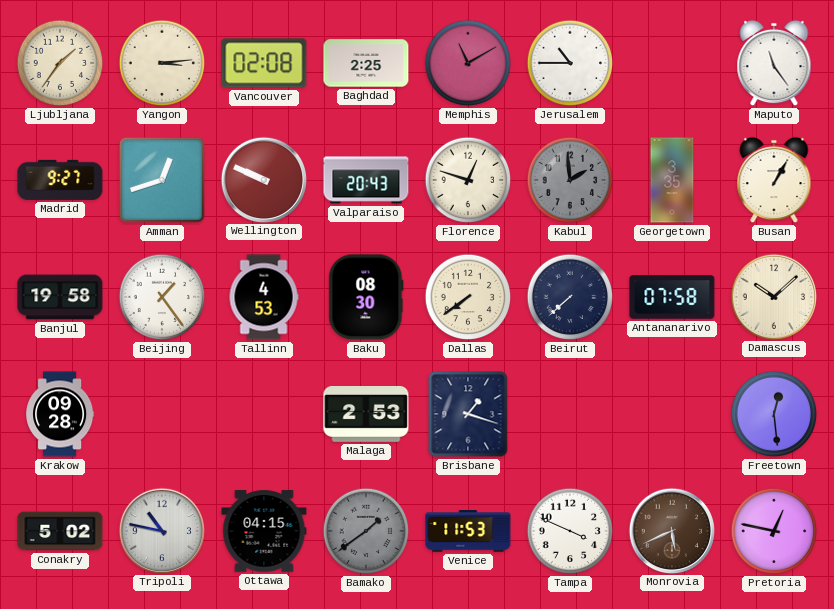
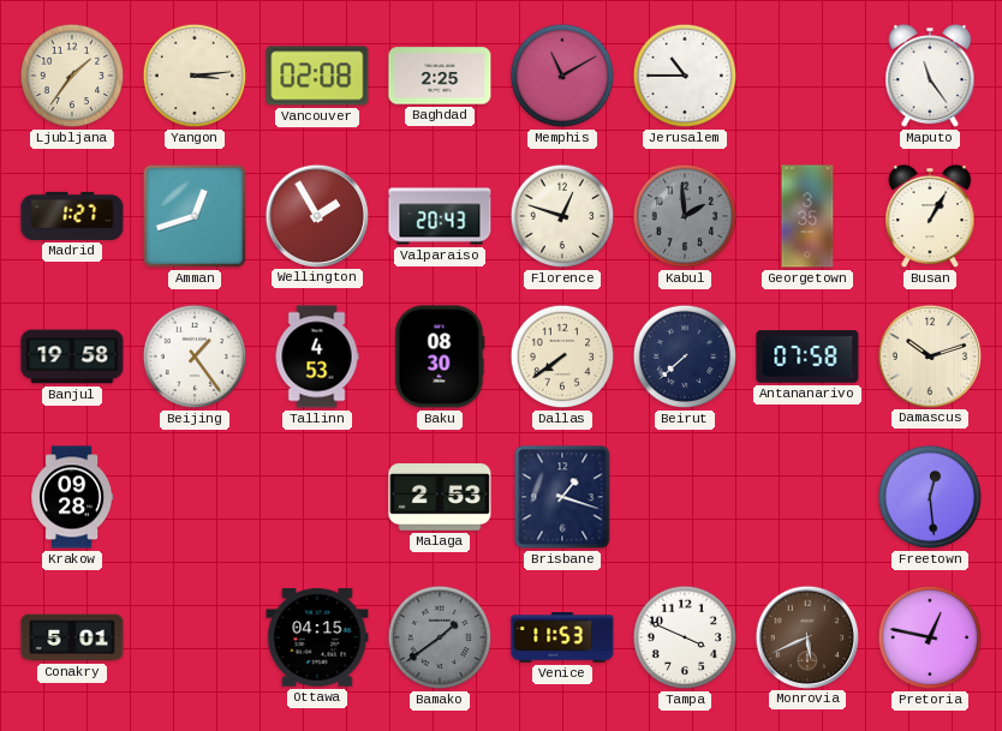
Madrid: 9:27 -> 1:27
Wellington: 9:49 -> 1:55
Damascus: 10:08 -> 10:12
Conakry: 5:02 -> 5:01
Tripoli: 10:47 -> none
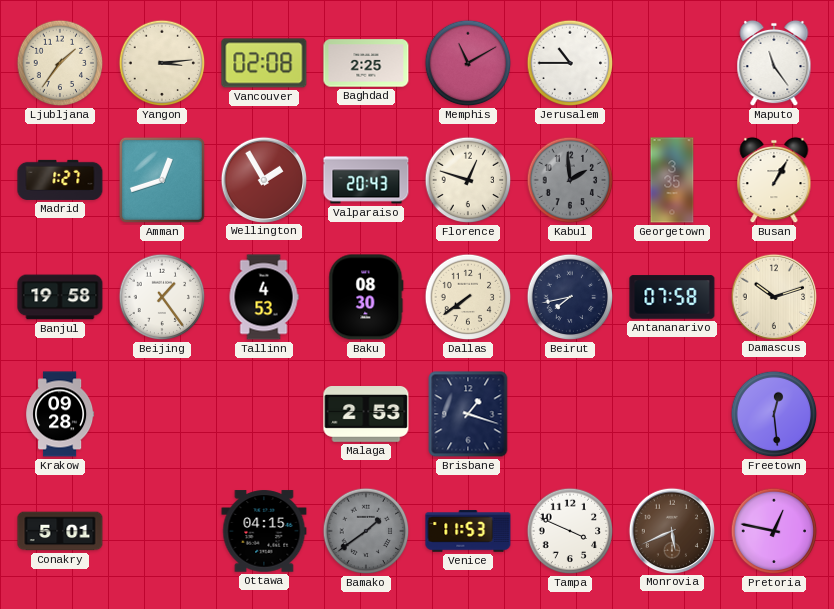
Beirut: 7:38 -> 7:43
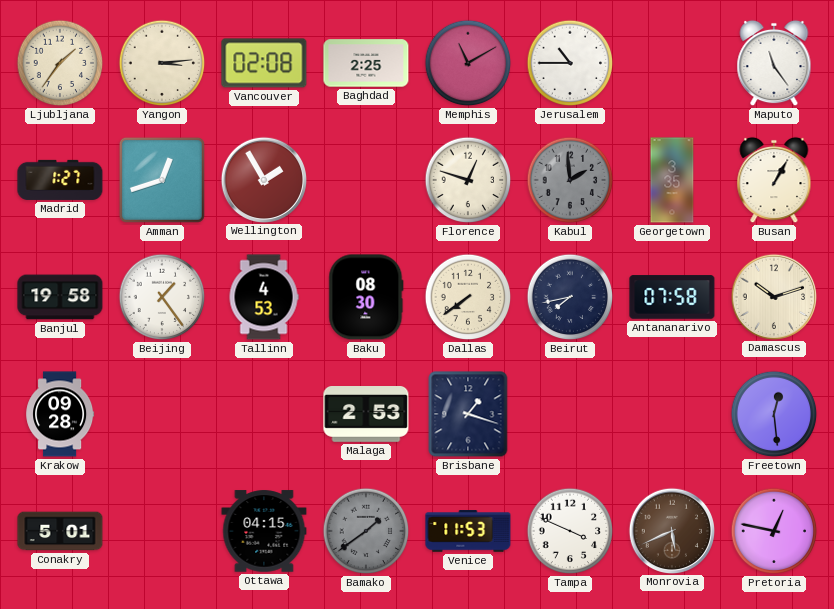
Valparaiso: 20:43 -> none
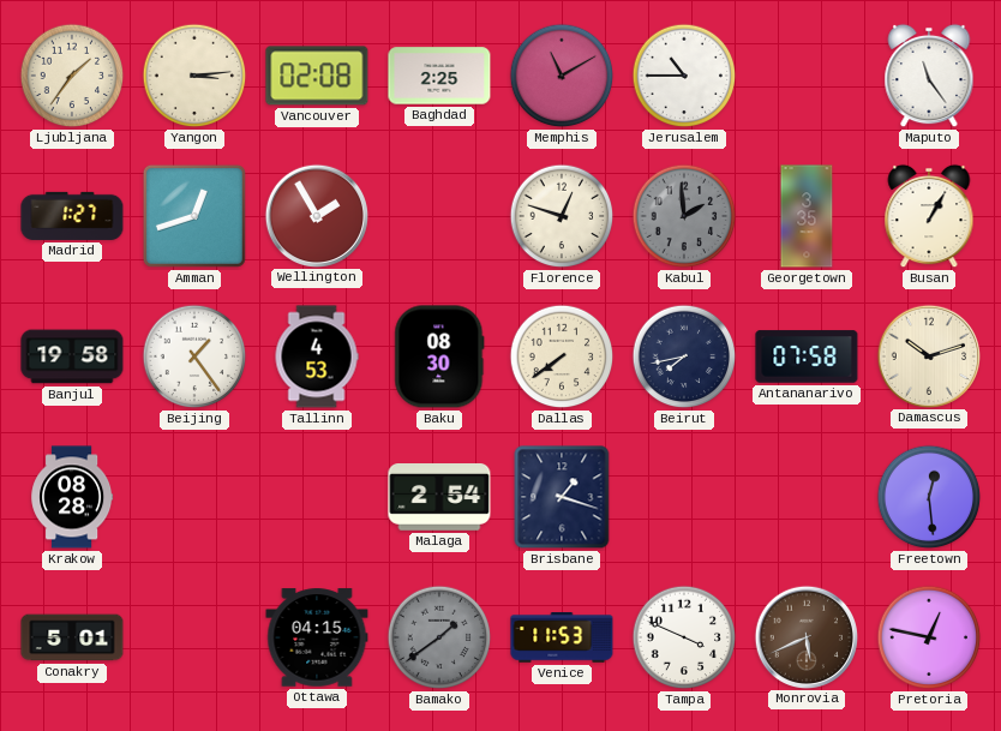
Krakow: 09:28 -> 08:28
Malaga: 2:53 -> 2:54
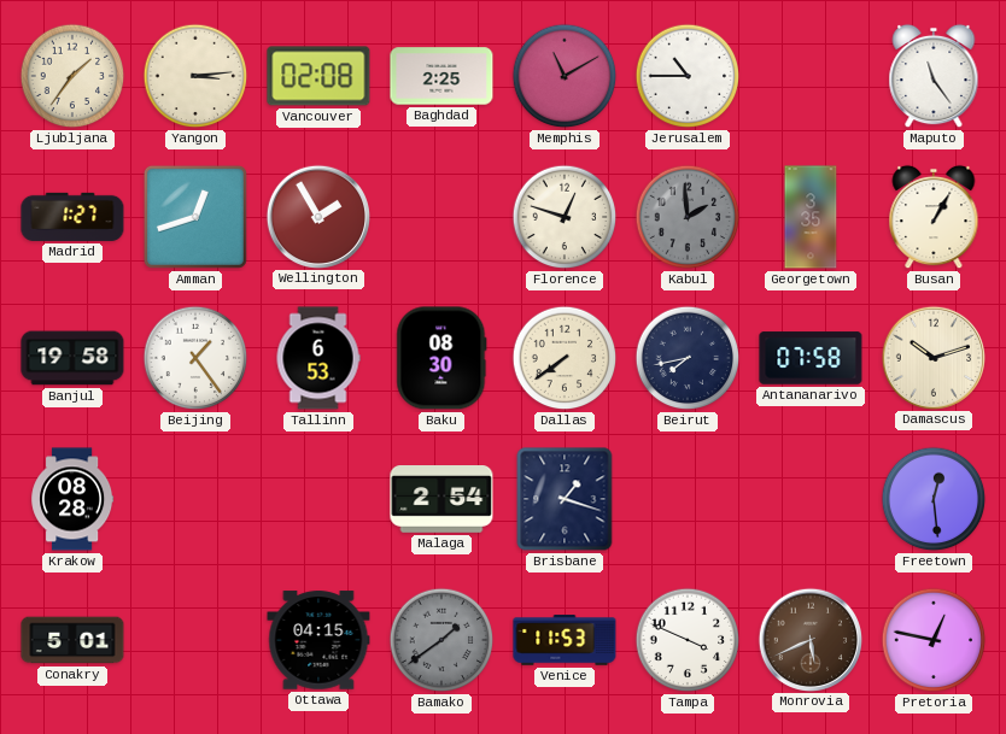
Tallinn: 4:53 -> 6:53
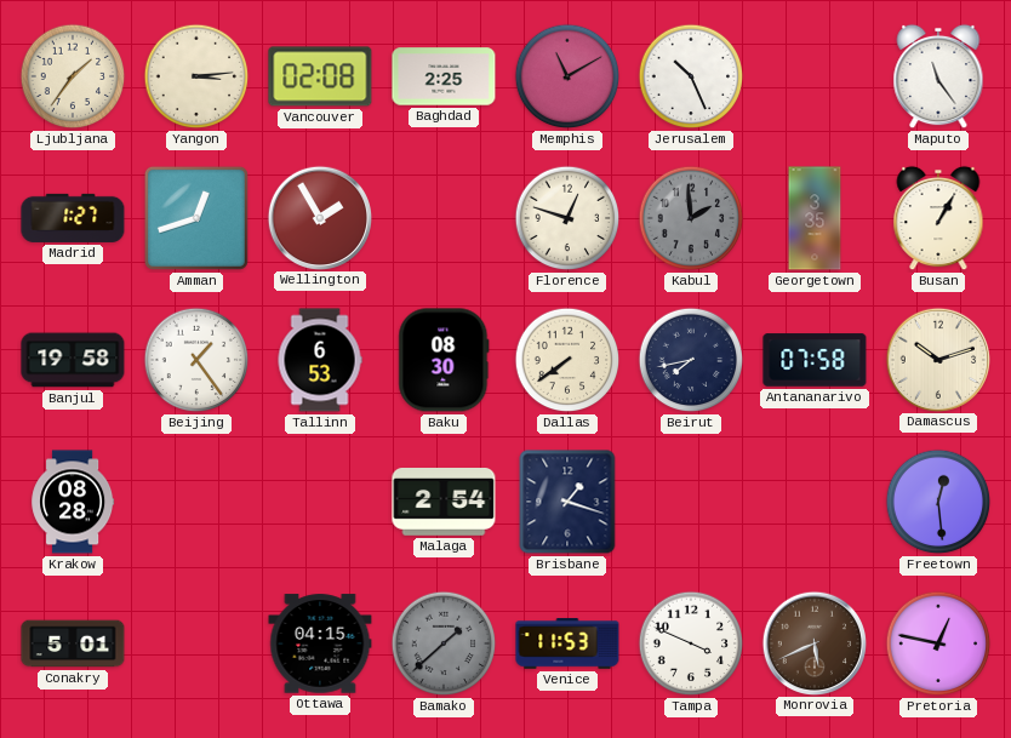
Jerusalem: 10:45 -> 10:26
Bamako: 1:39 -> 1:38
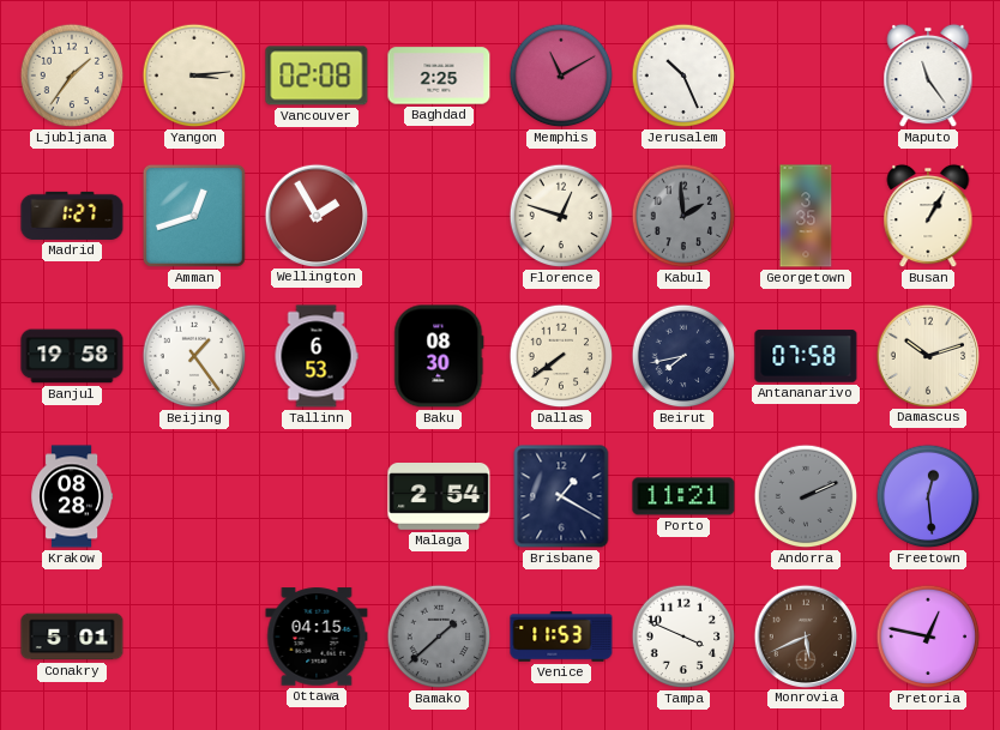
Brisbane: 1:18 -> 1:20
Porto: none -> 11:21
Andorra: none -> 2:11
